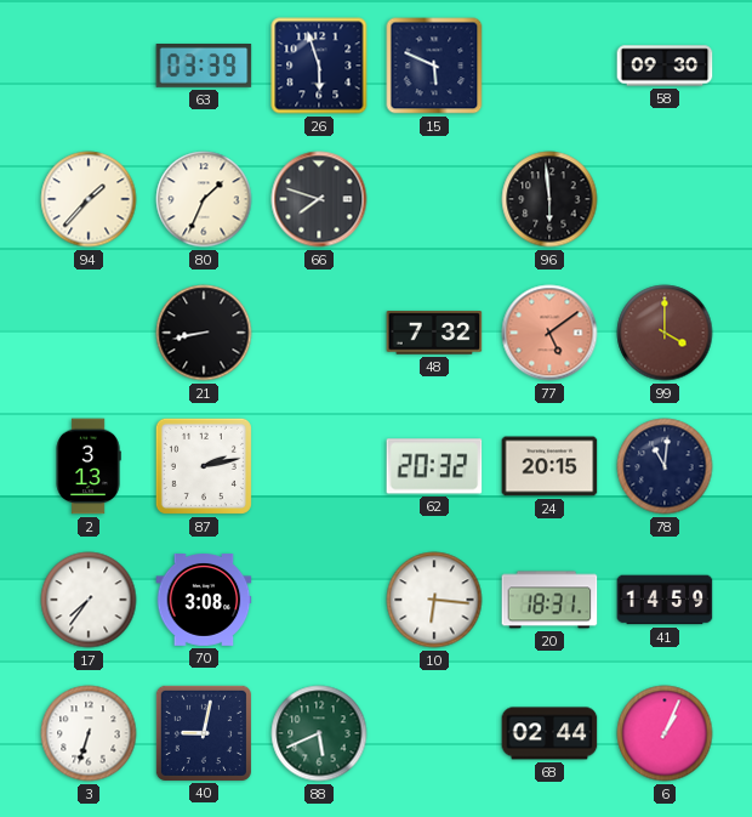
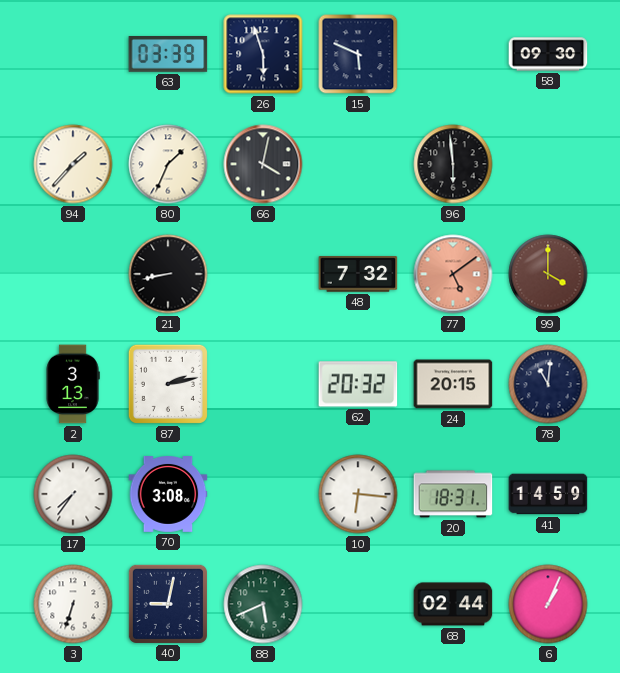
66: 7:48 -> 4:02
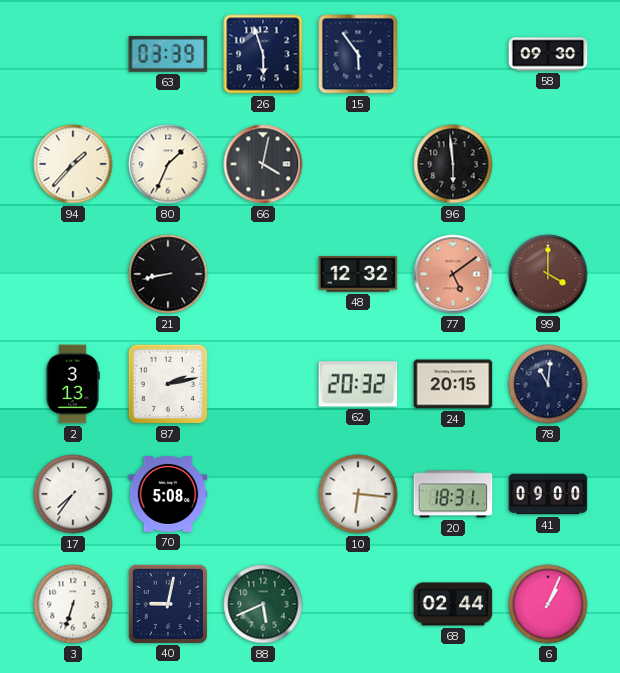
15: 5:49 -> 5:54
48: 7:32 -> 12:32
70: 3:08 -> 5:08
41: 14:59 -> 09:00
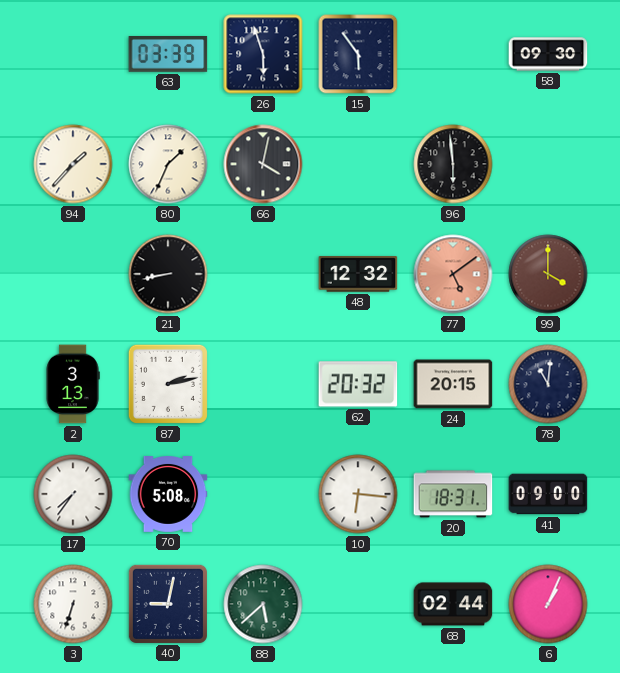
88: 5:41 -> 5:38
